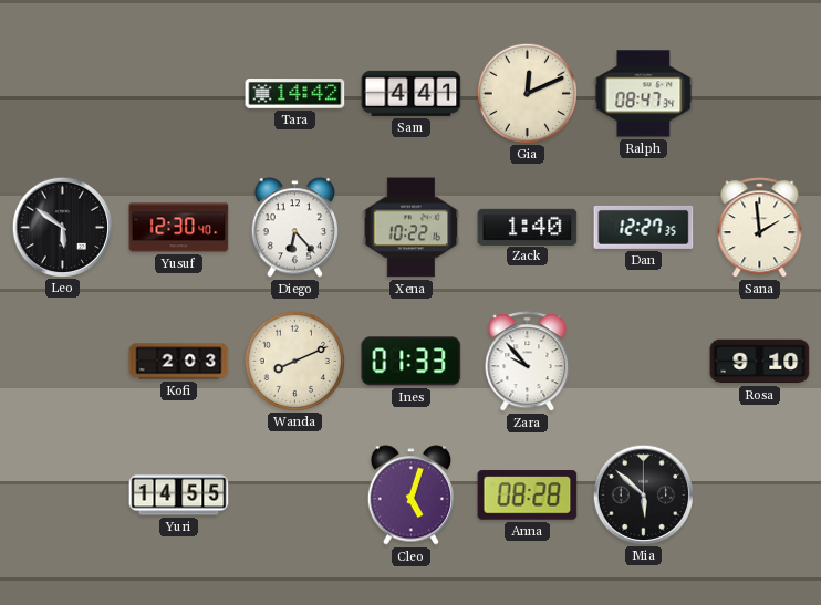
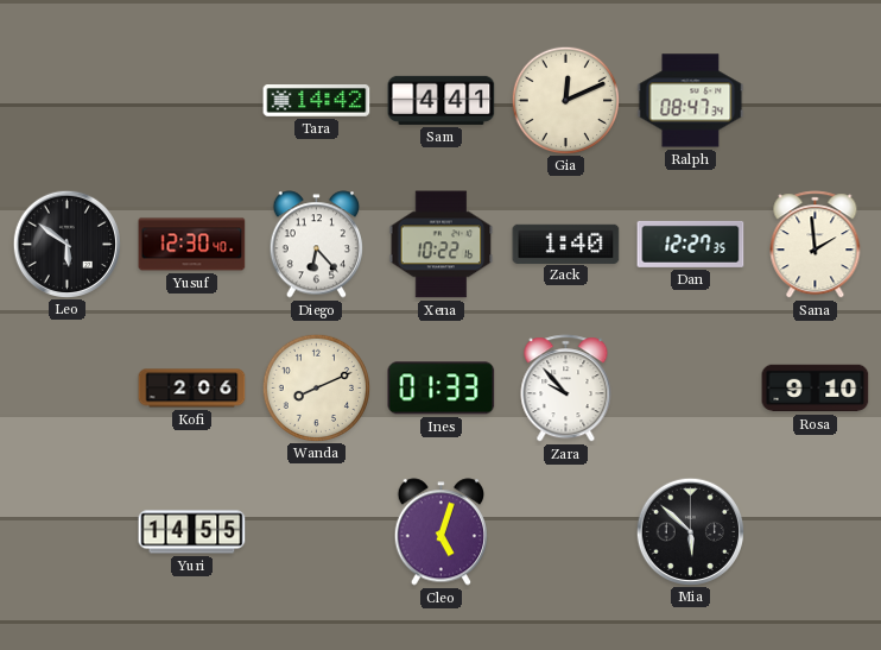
Kofi: 2:03 -> 2:06
Anna: 08:28 -> none
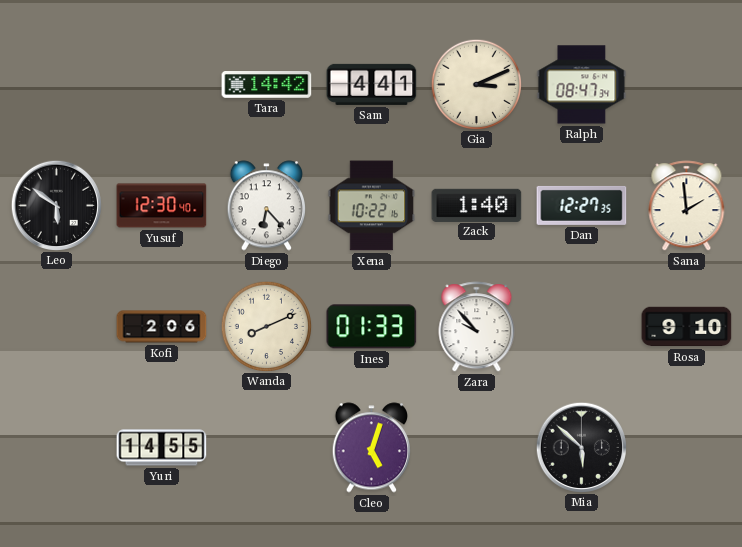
Gia: 12:11 -> 3:11
